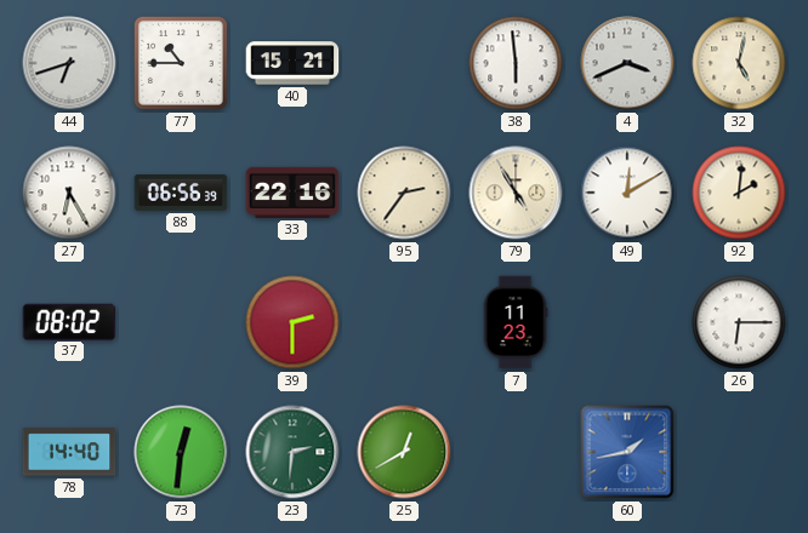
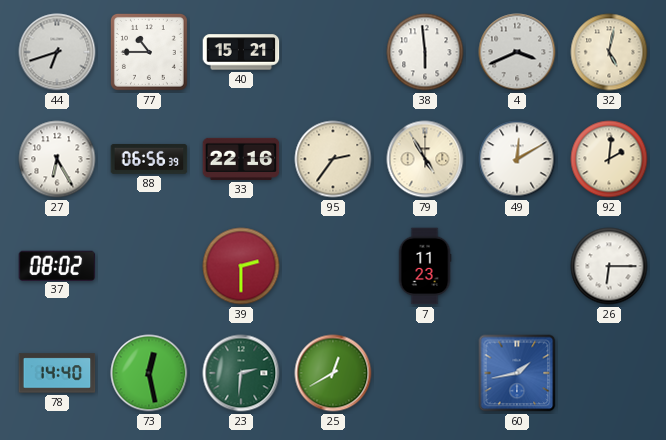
73: 12:31 -> 12:28
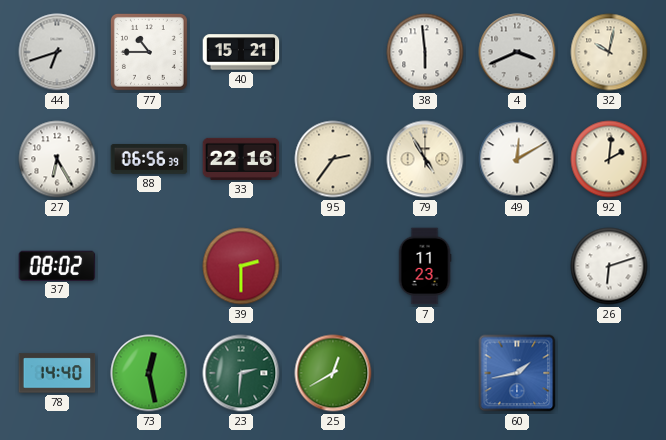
32: 5:02 -> 10:02
26: 6:15 -> 6:12
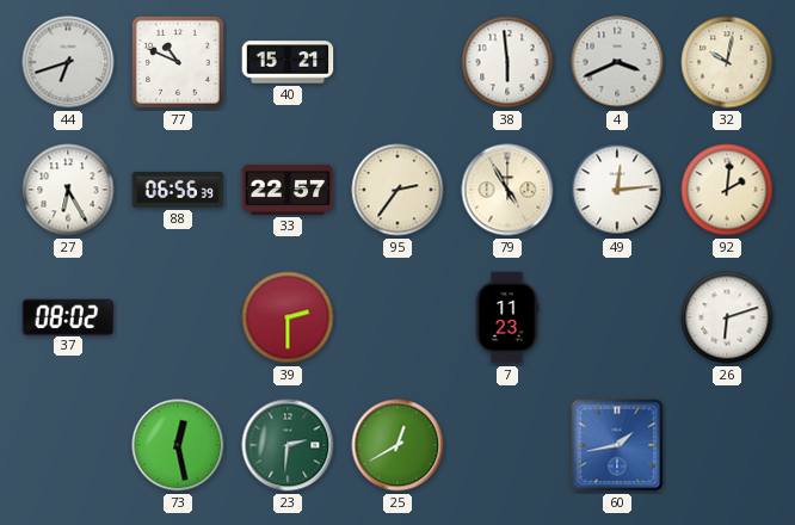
77: 10:45 -> 10:49
33: 22:16 -> 22:57
49: 12:10 -> 12:14
78: 14:40 -> none
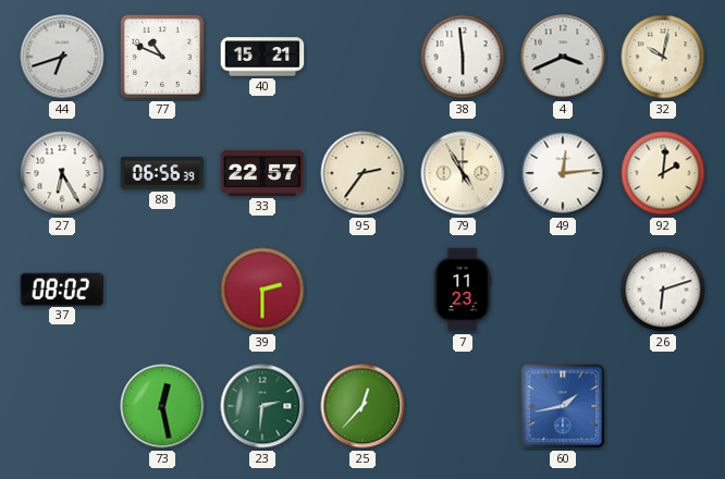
25: 12:40 -> 12:37
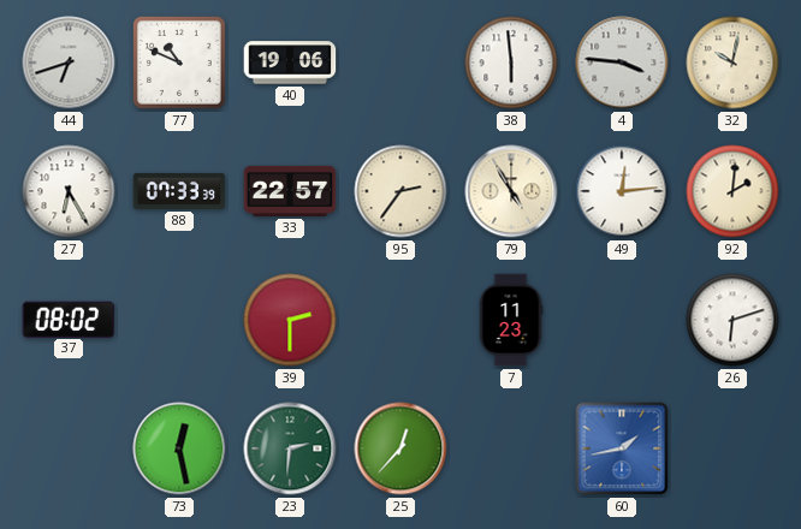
40: 15:21 -> 19:06
4: 3:41 -> 3:46
88: 06:56 -> 07:33
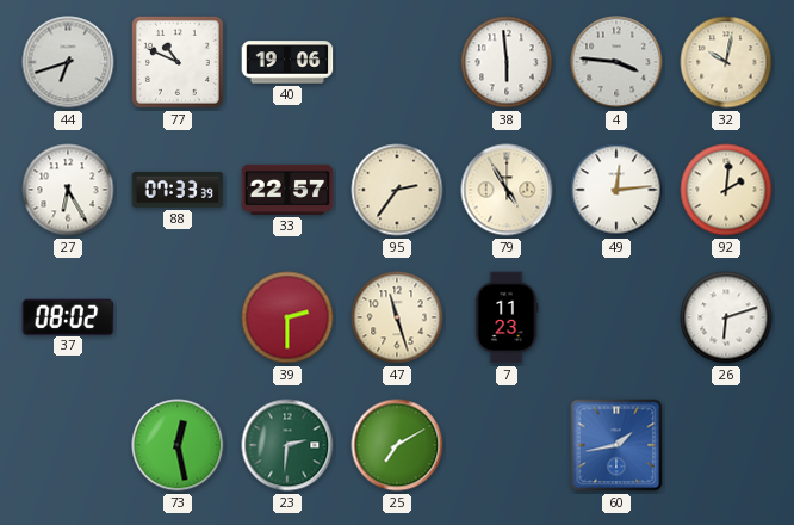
47: none -> 11:27
25: 12:37 -> 7:10
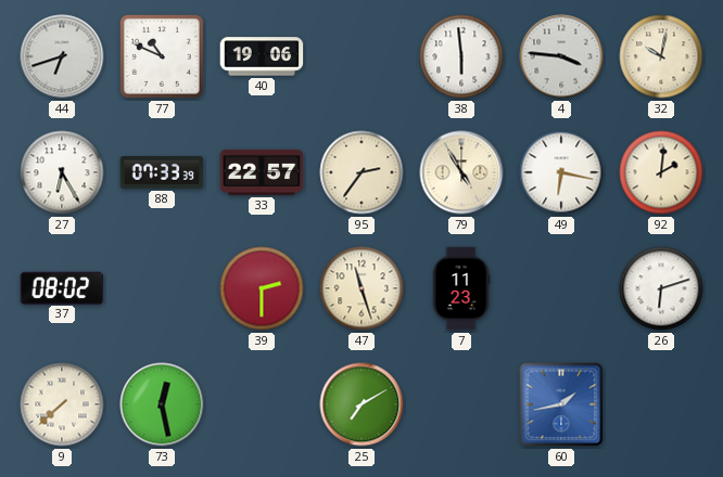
49: 12:14 -> 6:17
9: none -> 7:38
23: 2:31 -> none
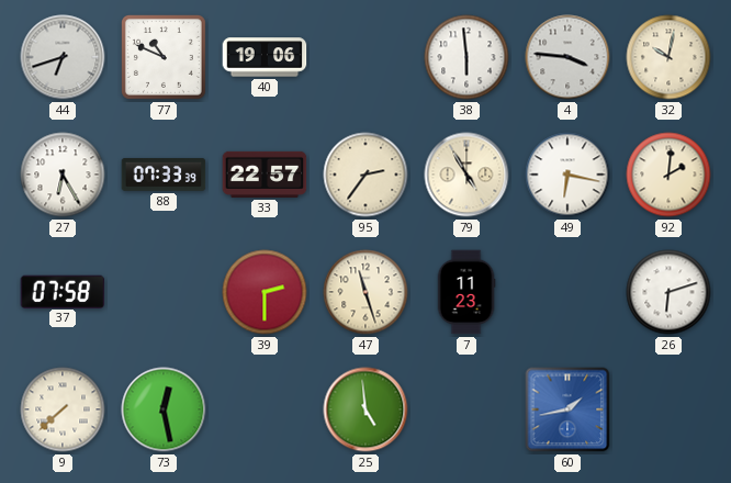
37: 08:02 -> 07:58
25: 7:10 -> 4:59
